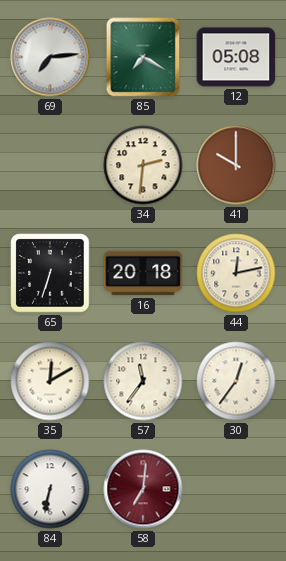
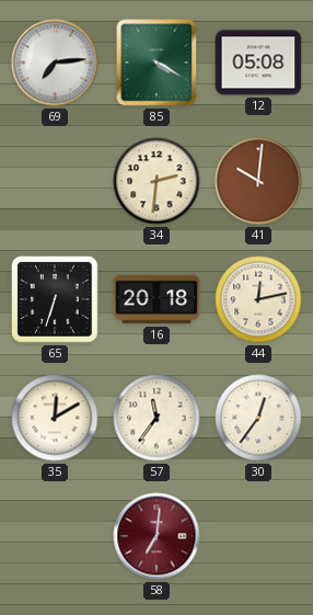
85: 7:20 -> 4:20
41: 10:00 -> 10:01
84: 6:32 -> none
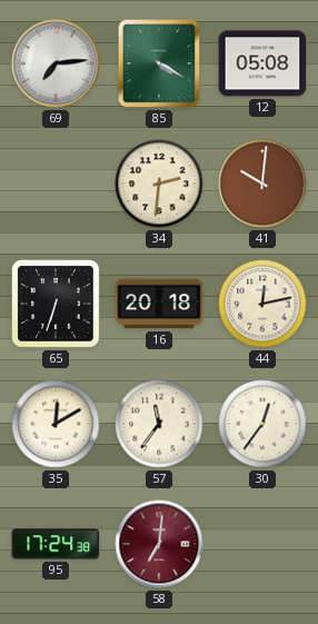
95: none -> 17:24
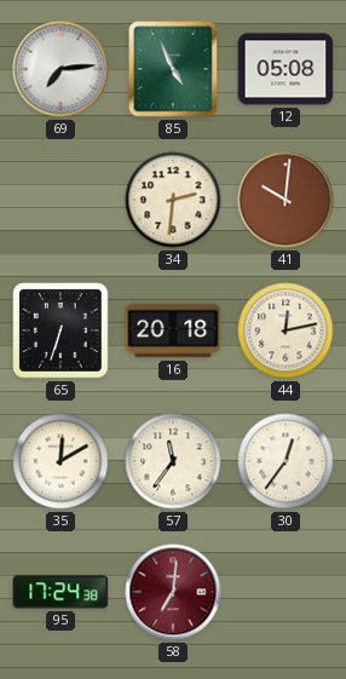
85: 4:20 -> 4:56
